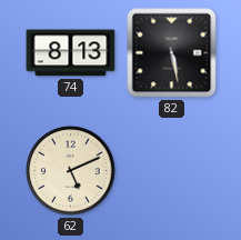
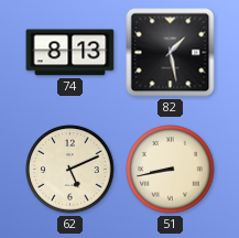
82: 5:28 -> 1:28
51: none -> 8:43
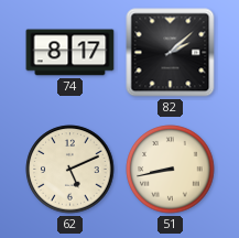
74: 8:13 -> 8:17
82: 1:28 -> 2:08
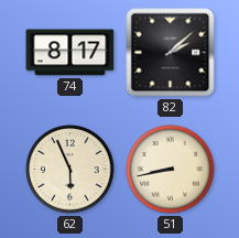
62: 5:11 -> 5:56
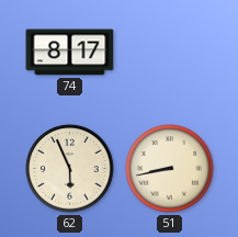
82: 2:08 -> none
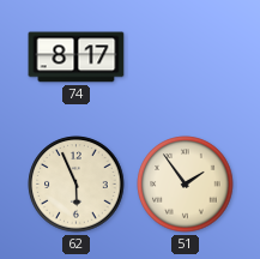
51: 8:43 -> 1:54
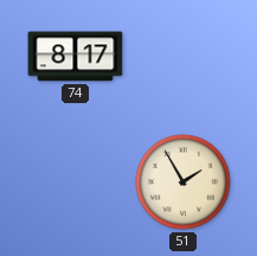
62: 5:56 -> none
51: 1:54 -> 1:55
